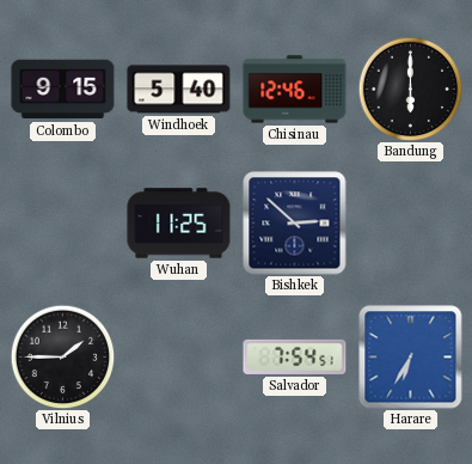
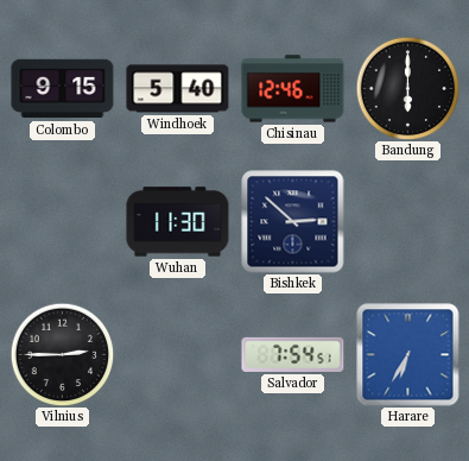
Wuhan: 11:25 -> 11:30
Vilnius: 1:45 -> 2:45
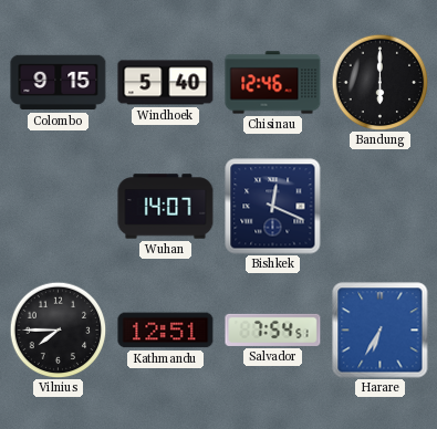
Wuhan: 11:30 -> 14:07
Bishkek: 2:52 -> 12:19
Vilnius: 2:45 -> 7:45
Kathmandu: none -> 12:51
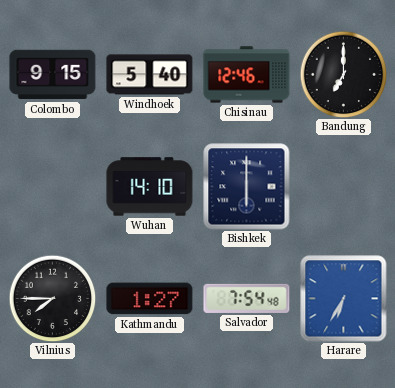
Bandung: 6:00 -> 7:00
Wuhan: 14:07 -> 14:10
Bishkek: 12:19 -> 6:00
Kathmandu: 12:51 -> 1:27
Salvador: 7:54:51 -> 7:54:48
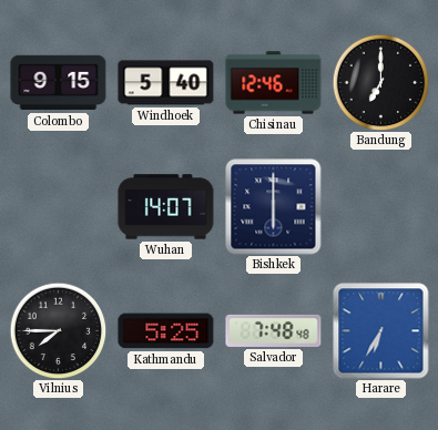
Wuhan: 14:10 -> 14:07
Kathmandu: 1:27 -> 5:25
Salvador: 7:54 -> 7:48
